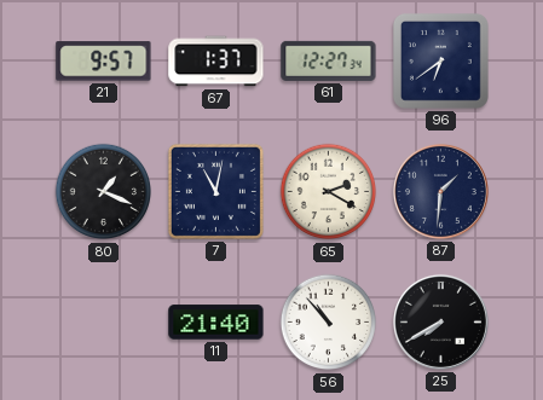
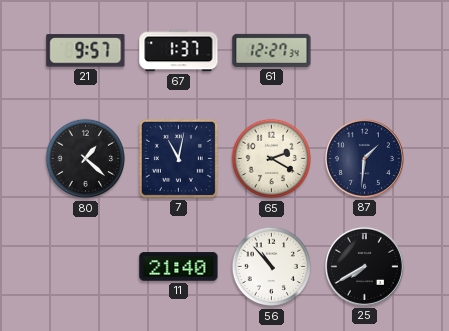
96: 6:39 -> none
80: 1:19 -> 1:22
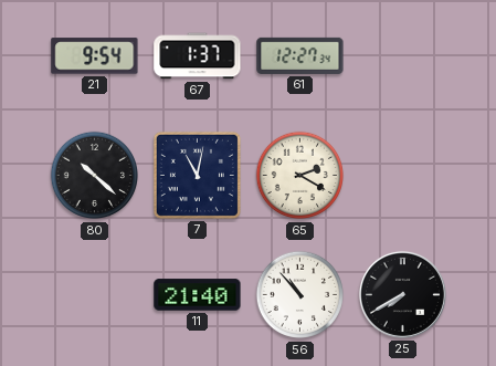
21: 9:57 -> 9:54
80: 1:22 -> 10:22
87: 1:31 -> none
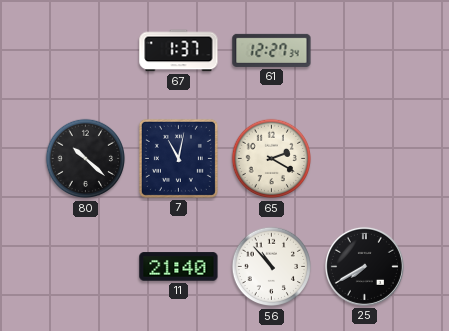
21: 9:54 -> none
